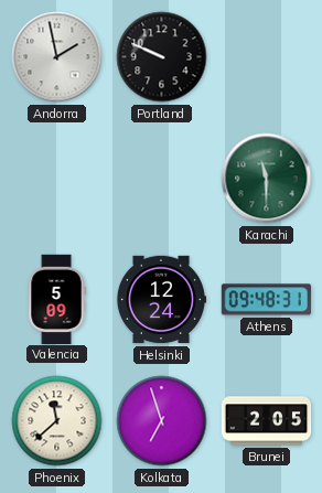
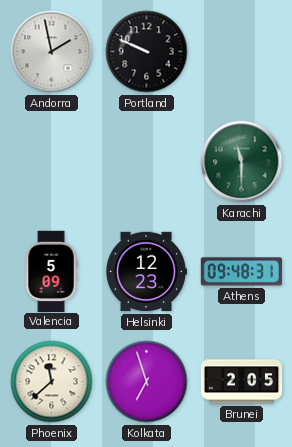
Helsinki: 12:24 -> 12:23
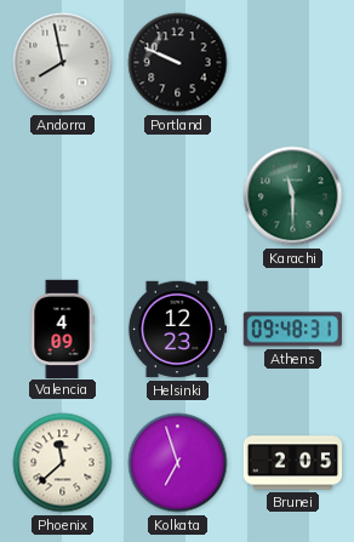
Andorra: 1:58 -> 7:58
Valencia: 5:09 -> 4:09
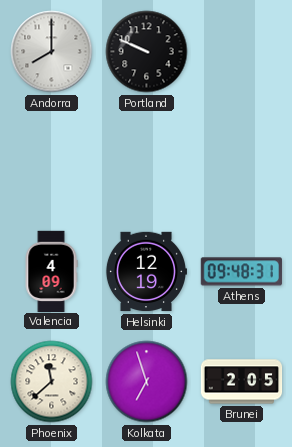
Andorra: 7:58 -> 8:00
Karachi: 11:30 -> none
Helsinki: 12:23 -> 12:19
